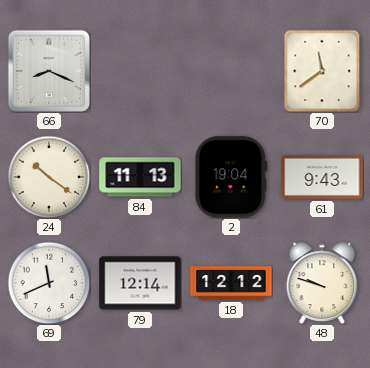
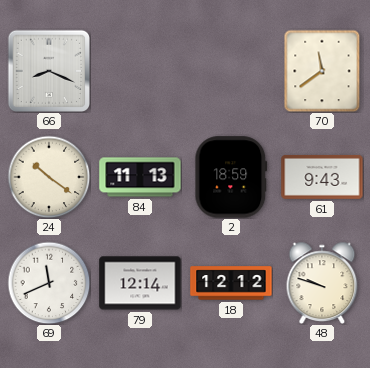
2: 19:04 -> 18:59
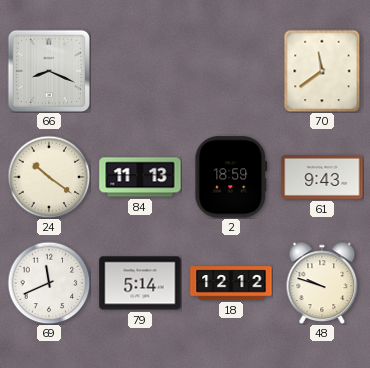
79: 12:14 -> 5:14
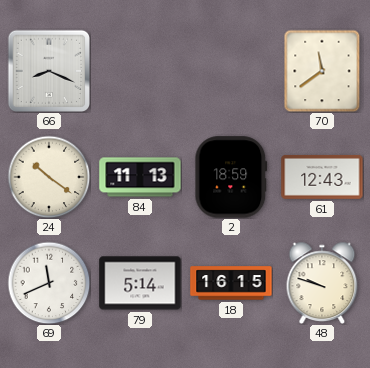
61: 9:43 -> 12:43
18: 12:12 -> 16:15
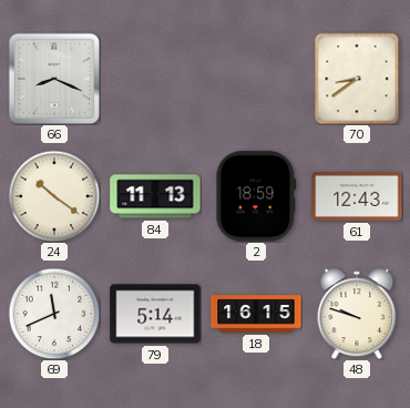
70: 11:39 -> 8:39
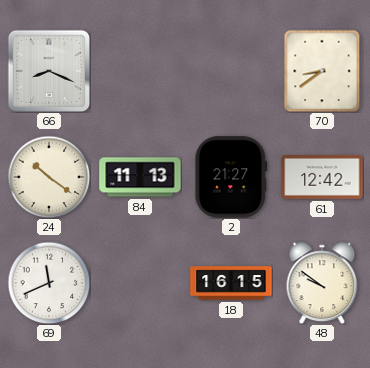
2: 18:59 -> 21:27
61: 12:43 -> 12:42
79: 5:14 -> none
48: 9:48 -> 9:51
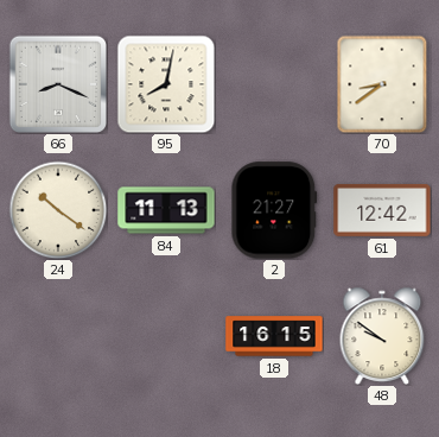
95: none -> 8:02
69: 11:41 -> none
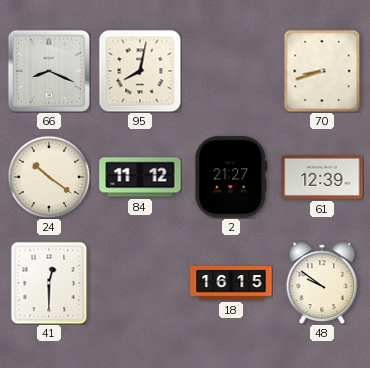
70: 8:39 -> 8:42
84: 11:13 -> 11:12
61: 12:42 -> 12:39
41: none -> 12:30
